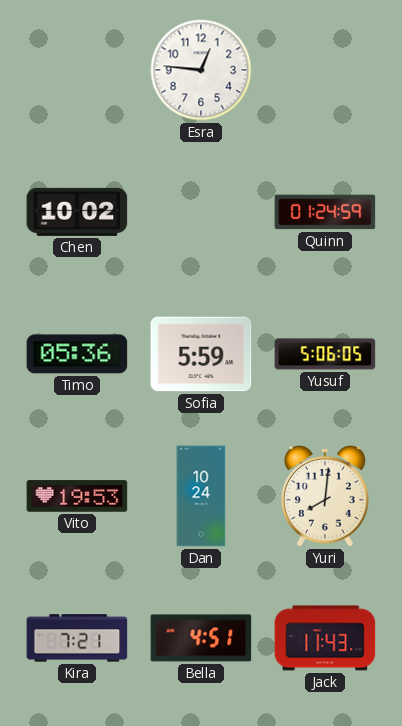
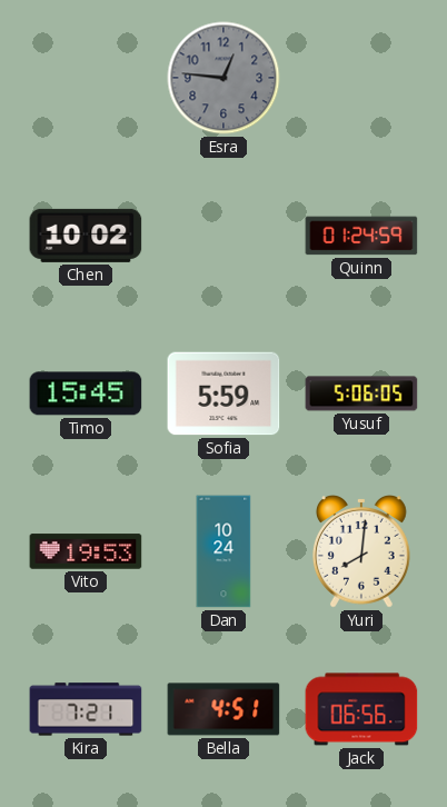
Esra dial: white -> grey
Timo: 05:36 -> 15:45
Jack: 11:43 -> 06:56
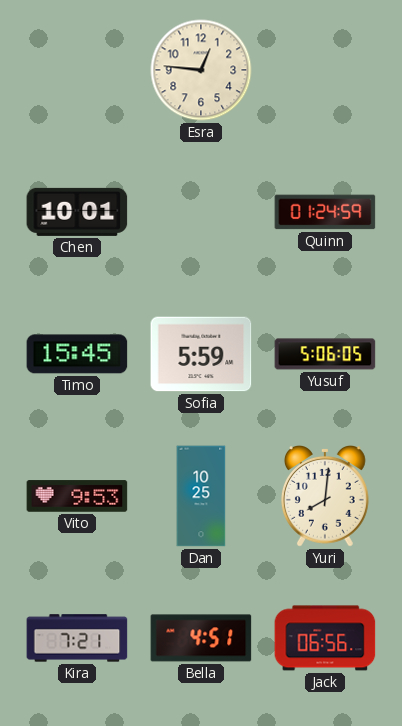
Esra dial: grey -> cream
Chen: 10:02 -> 10:01
Vito: 19:53 -> 9:53
Dan: 10:24 -> 10:25
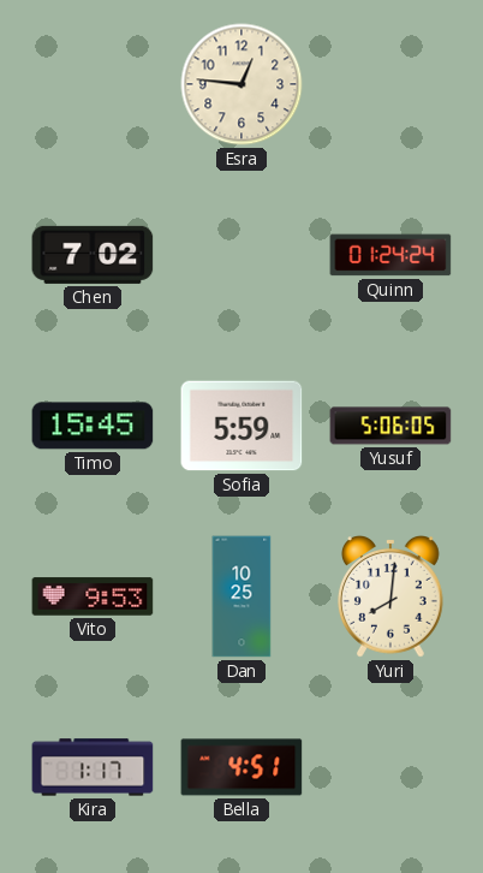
Chen: 10:01 -> 7:02
Quinn: 01:24:59 -> 01:24:24
Kira: 7:21 -> 1:17
Jack: 06:56 -> none
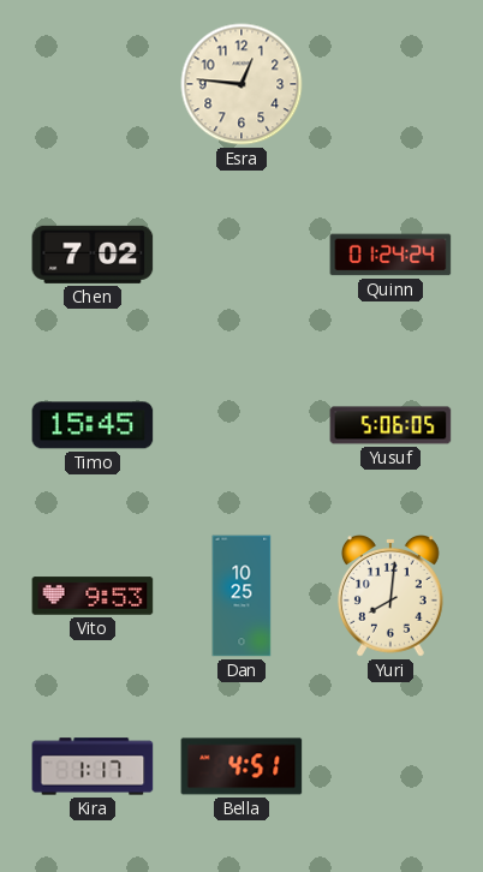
Sofia: 5:59 -> none
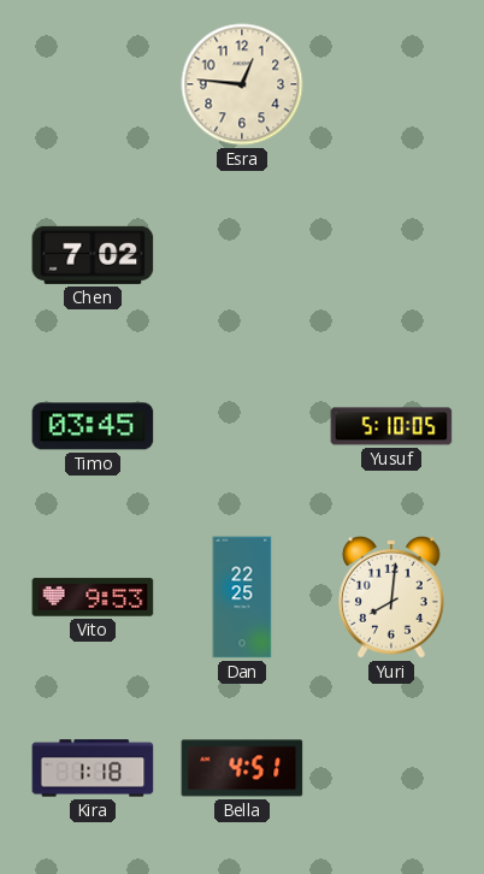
Quinn: 01:24 -> none
Timo: 15:45 -> 03:45
Yusuf: 5:06 -> 5:10
Dan: 10:25 -> 22:25
Kira: 1:17 -> 1:18
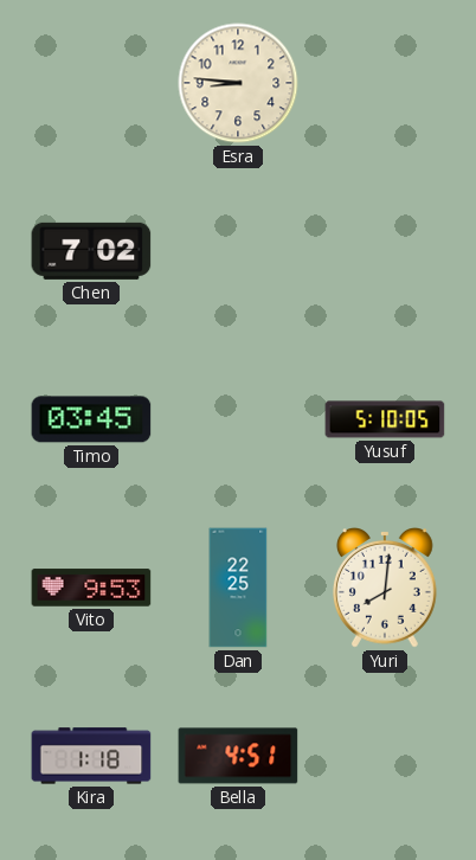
Esra: 12:46 -> 8:46
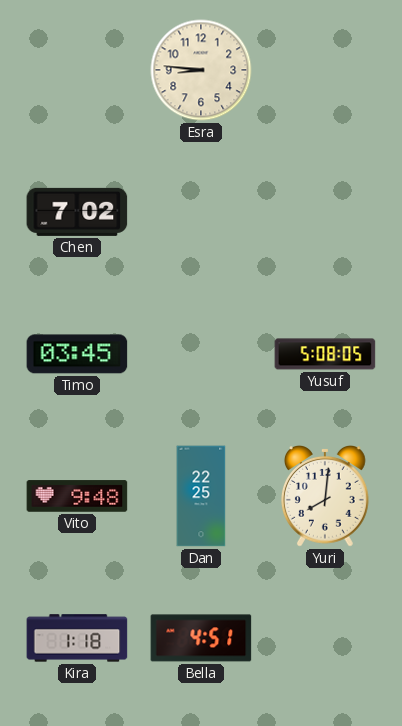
Yusuf: 5:10 -> 5:08
Vito: 9:53 -> 9:48
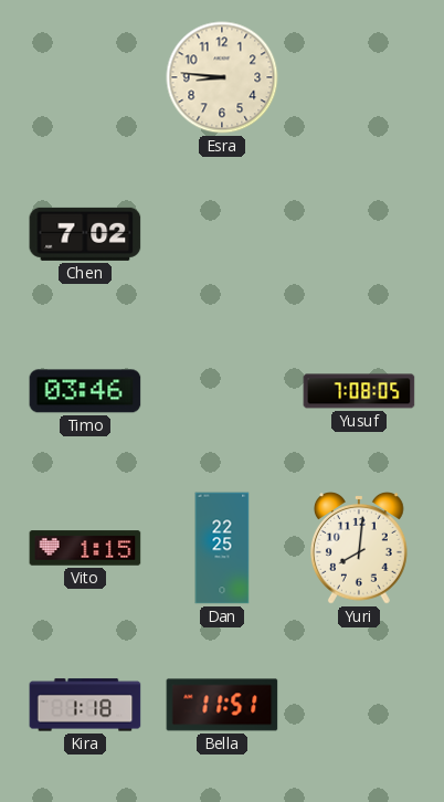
Timo: 03:45 -> 03:46
Yusuf: 5:08 -> 7:08
Vito: 9:48 -> 1:15
Bella: 4:51 -> 11:51
